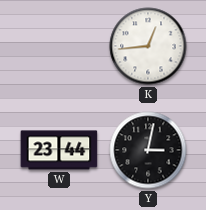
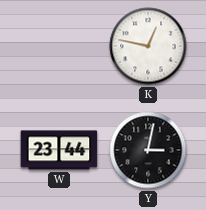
K: 12:44 -> 12:47
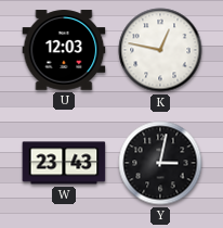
U: none -> 12:03
W: 23:44 -> 23:43
